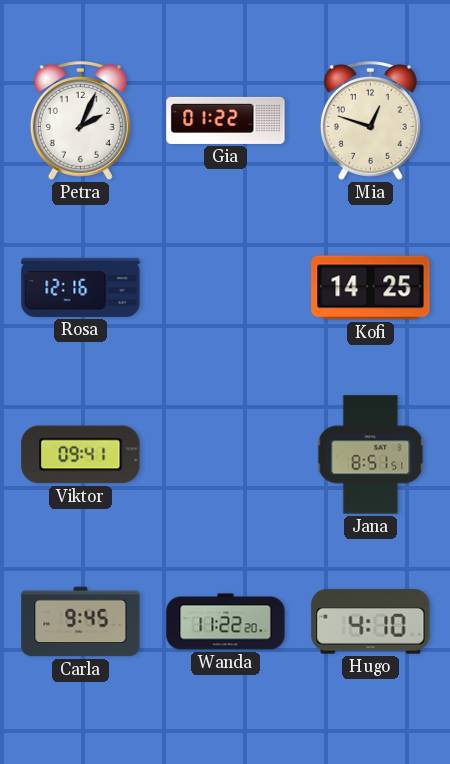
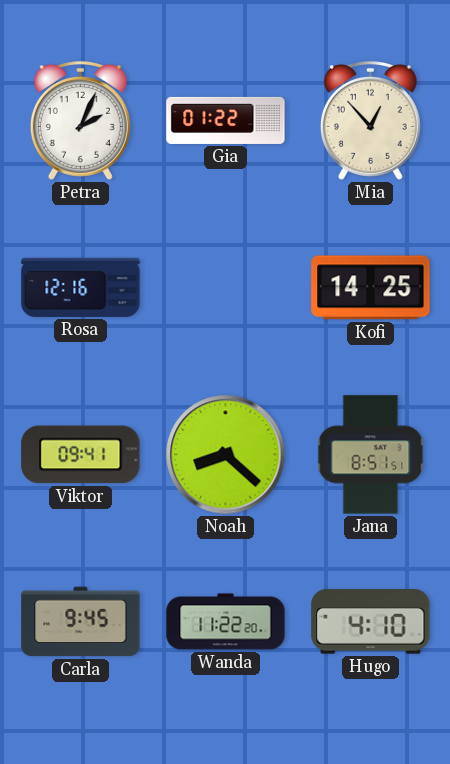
Mia: 12:48 -> 12:53
Noah: none -> 8:22
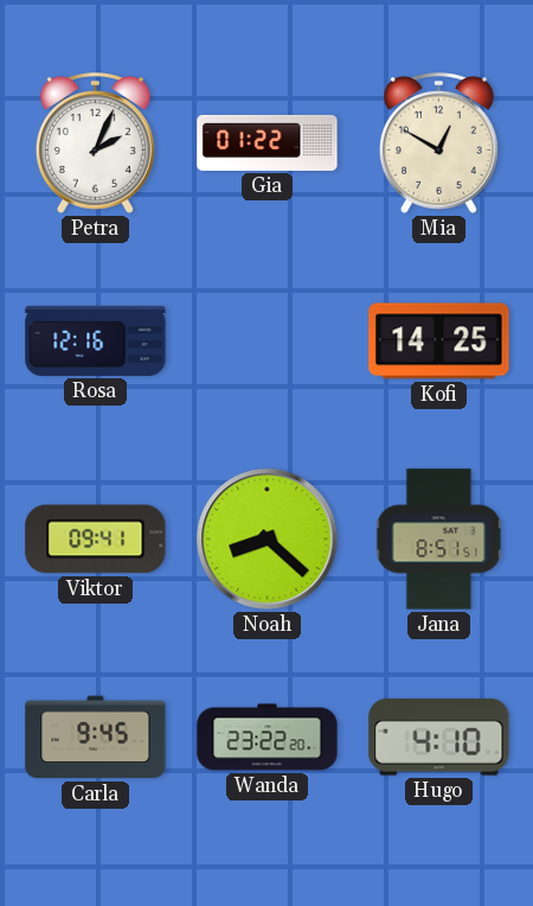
Mia: 12:53 -> 12:50
Wanda: 11:22 -> 23:22
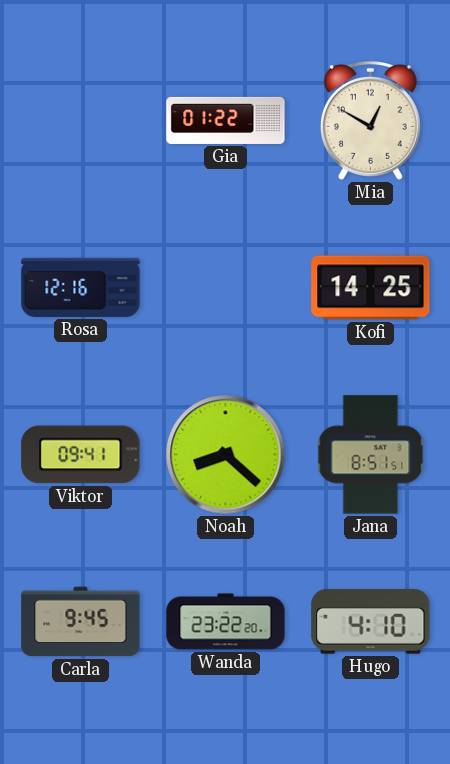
Petra: 2:04 -> none
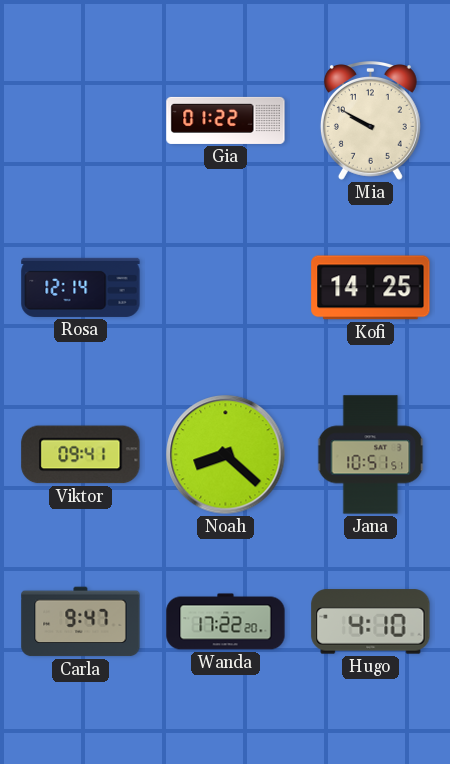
Mia: 12:50 -> 9:50
Rosa: 12:16 -> 12:14
Jana: 8:51 -> 10:51
Carla: 9:45 -> 9:47
Wanda: 23:22 -> 17:22
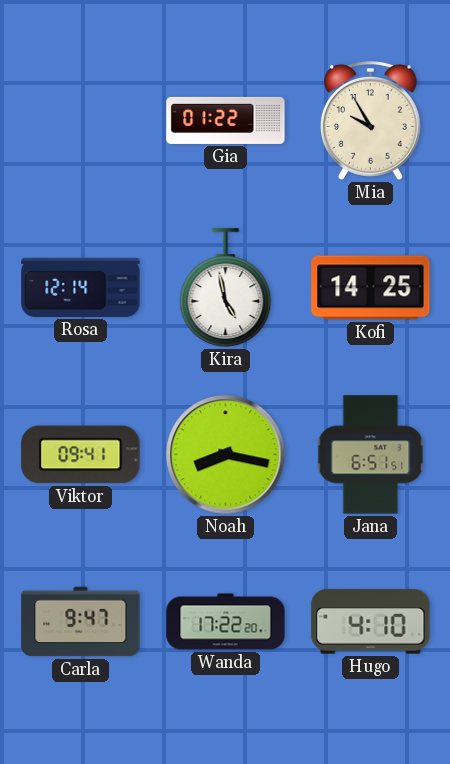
Mia: 9:50 -> 9:55
Kira: none -> 4:58
Noah: 8:22 -> 8:17
Jana: 10:51 -> 6:51
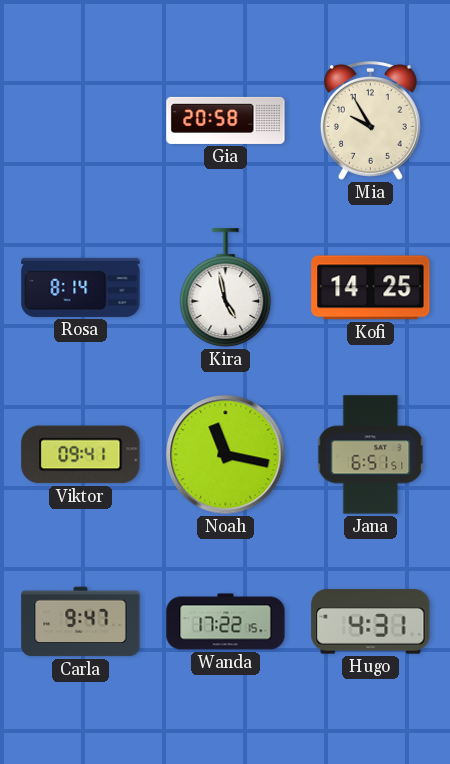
Gia: 01:22 -> 20:58
Rosa: 12:14 -> 8:14
Noah: 8:17 -> 11:17
Wanda: 17:22:20 -> 17:22:15
Hugo: 4:10 -> 4:31
